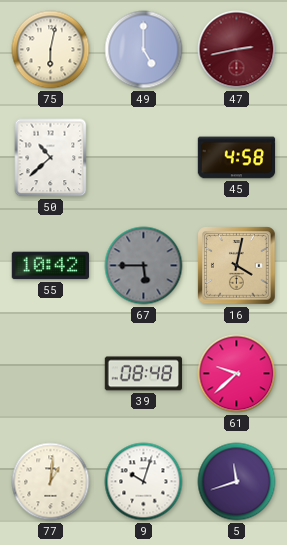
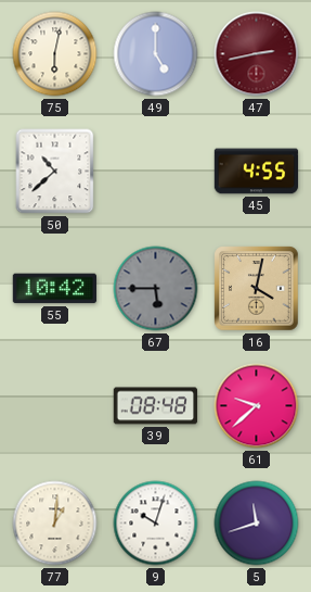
45: 4:58 -> 4:55
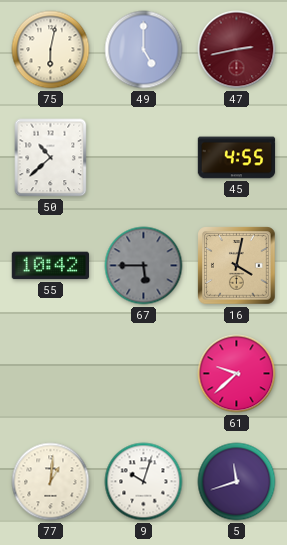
39: 08:48 -> none
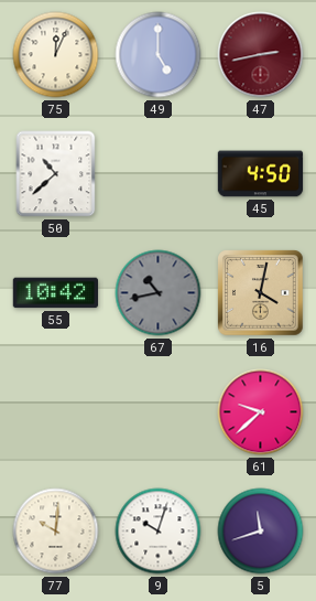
75: 6:02 -> 12:04
45: 4:55 -> 4:50
67: 5:45 -> 10:43
77: 1:01 -> 10:01
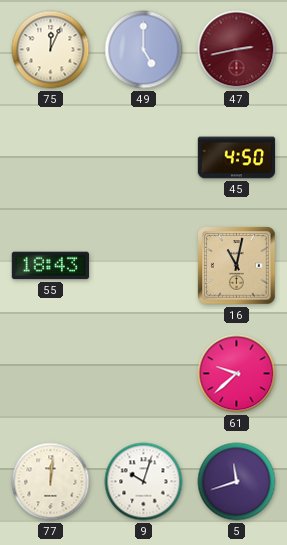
50: 10:38 -> none
55: 10:42 -> 18:43
67: 10:43 -> none
16: 4:02 -> 11:02
77: 10:01 -> 12:01
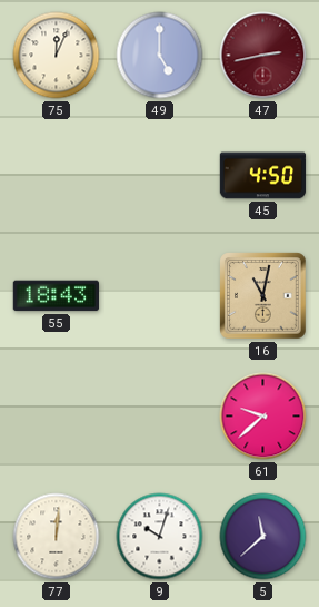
5: 11:42 -> 11:38
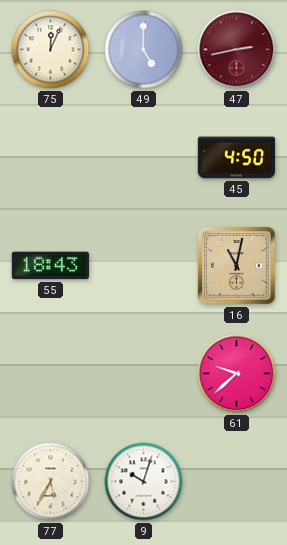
77: 12:01 -> 5:35
5: 11:38 -> none
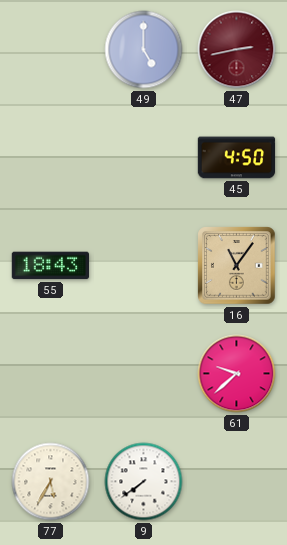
75: 12:04 -> none
16: 11:02 -> 11:06
9: 10:03 -> 7:39
